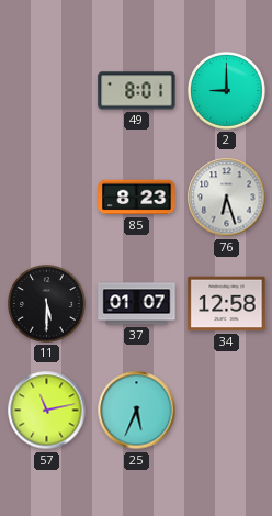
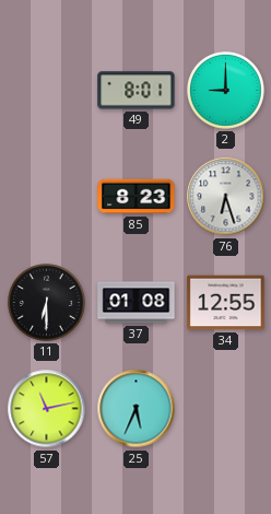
11: 5:30 -> 6:30
37: 01:07 -> 01:08
34: 12:58 -> 12:55
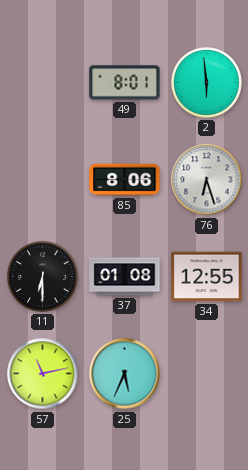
2: 9:00 -> 5:59
85: 8:23 -> 8:06
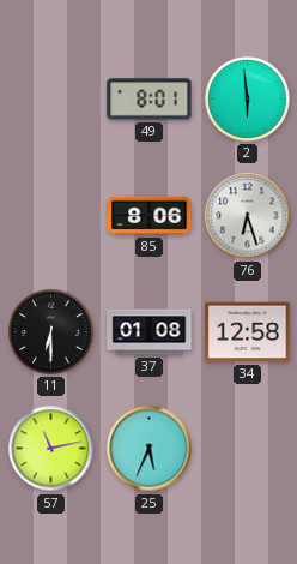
34: 12:55 -> 12:58
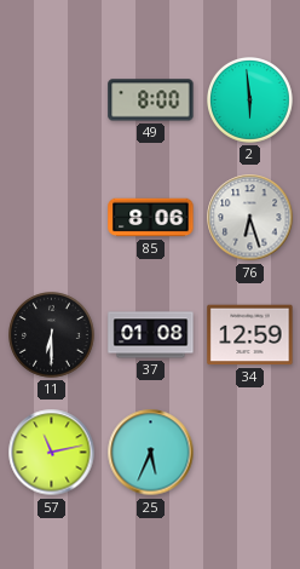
49: 8:01 -> 8:00
34: 12:58 -> 12:59
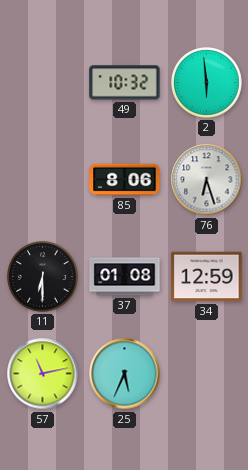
49: 8:00 -> 10:32
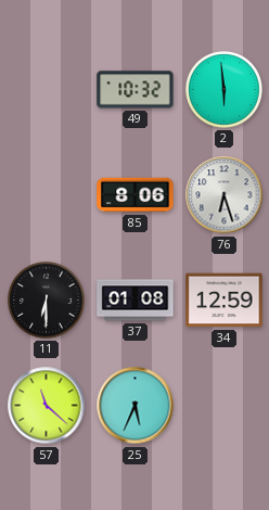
57: 11:13 -> 11:22
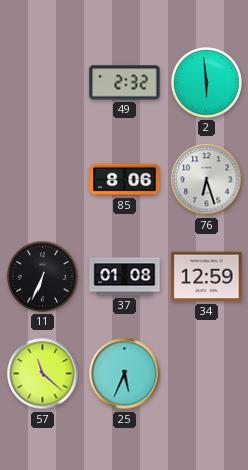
49: 10:32 -> 2:32
11: 6:30 -> 6:34
